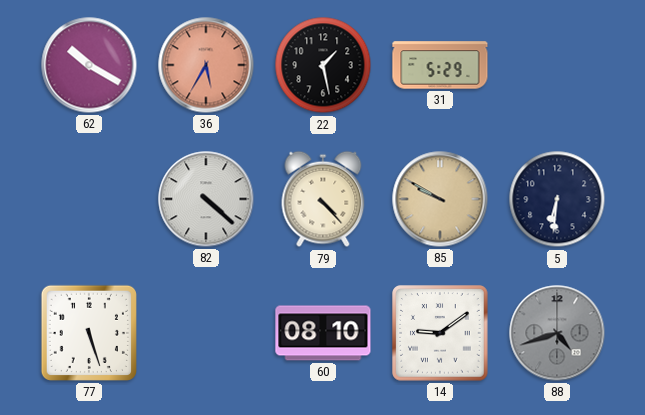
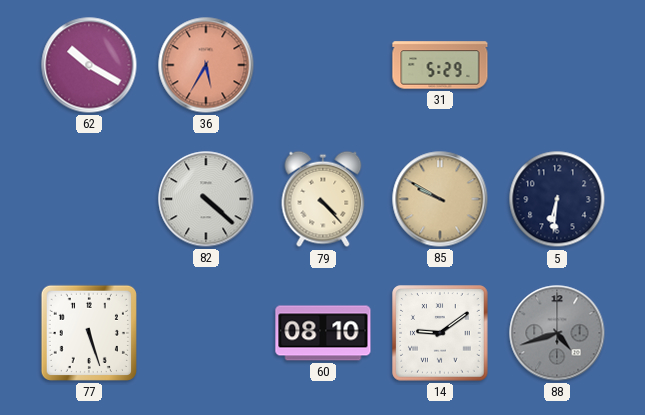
22: 1:28 -> none
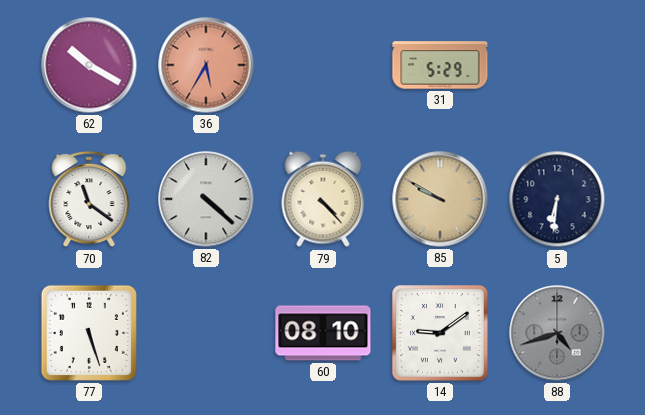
70: none -> 11:21
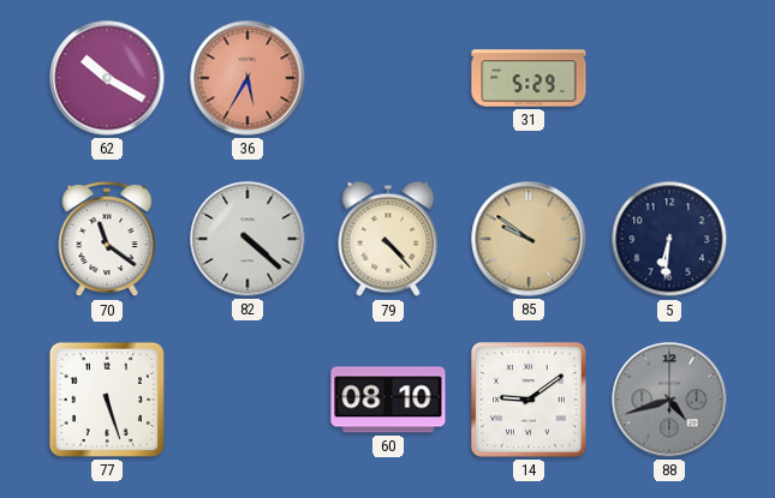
85: 9:50 -> 9:51
